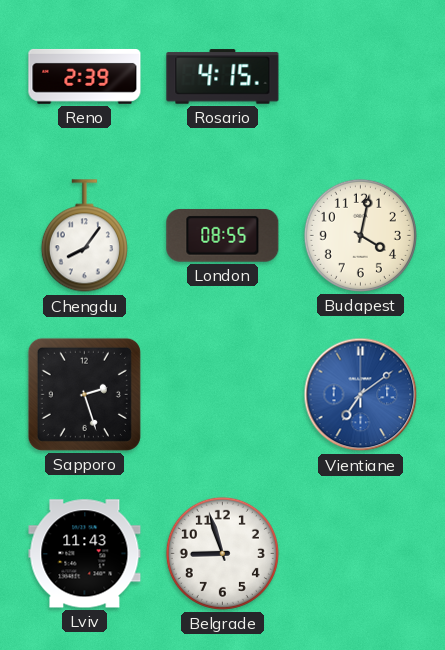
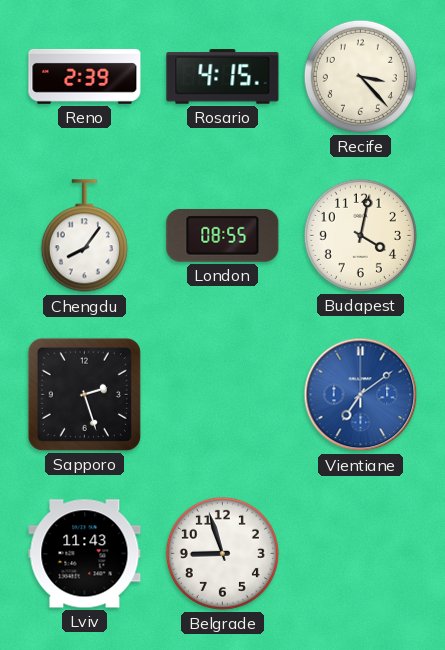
Recife: none -> 3:23
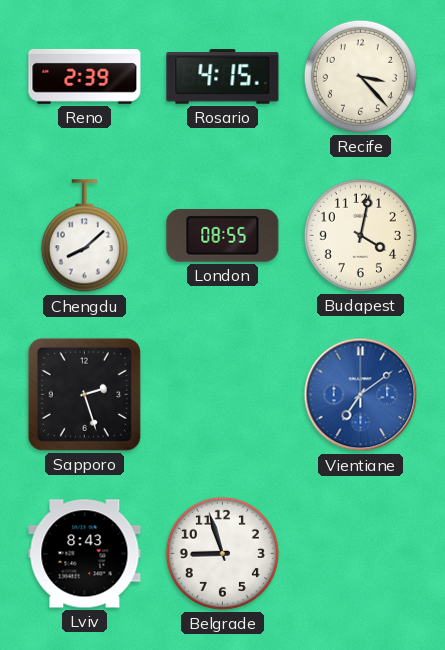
Chengdu: 8:06 -> 8:08
Lviv: 11:43 -> 8:43
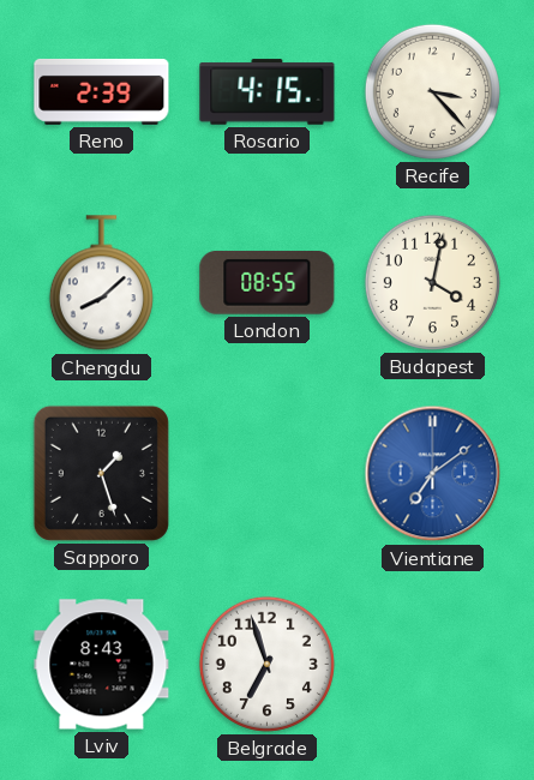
Sapporo: 2:27 -> 1:27
Belgrade: 8:57 -> 6:57
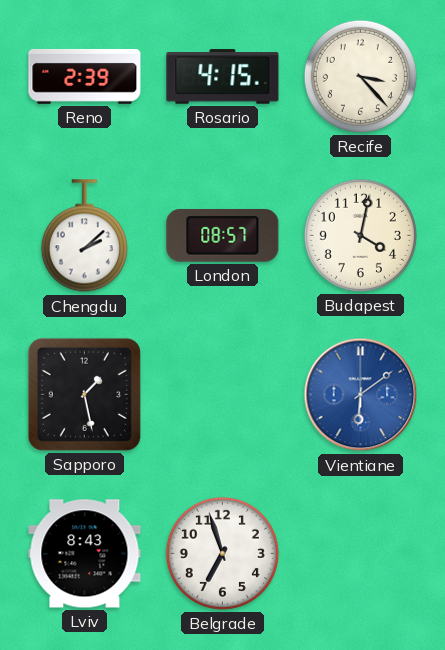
Chengdu: 8:08 -> 2:08
London: 08:55 -> 08:57
Sapporo: 1:27 -> 1:28
Vientiane: 7:09 -> 6:09
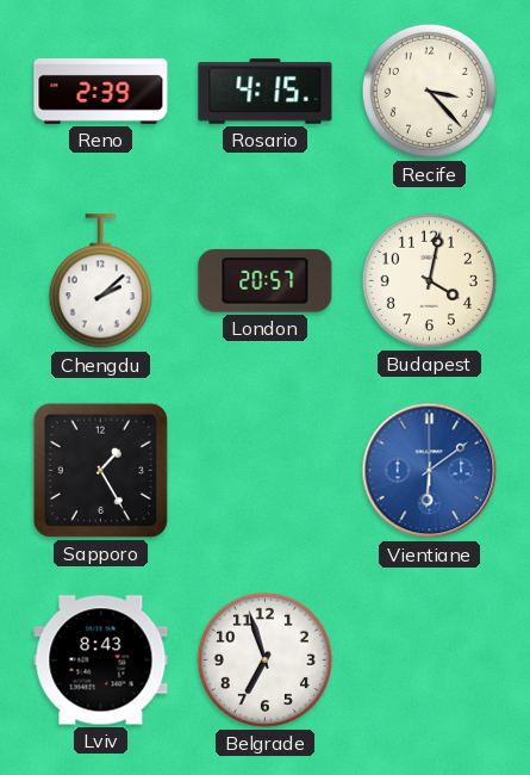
London: 08:57 -> 20:57
Sapporo: 1:28 -> 1:25
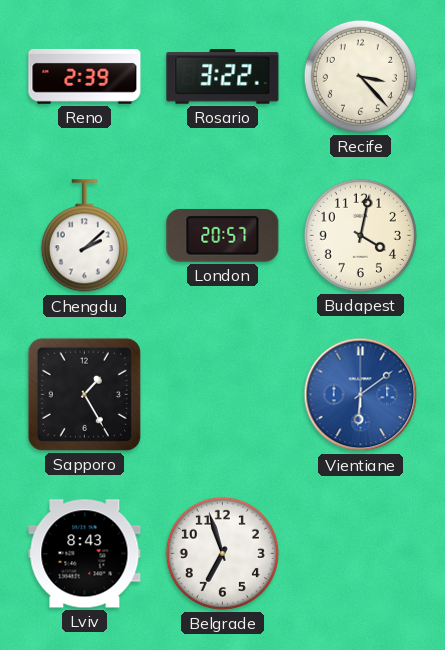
Rosario: 4:15 -> 3:22
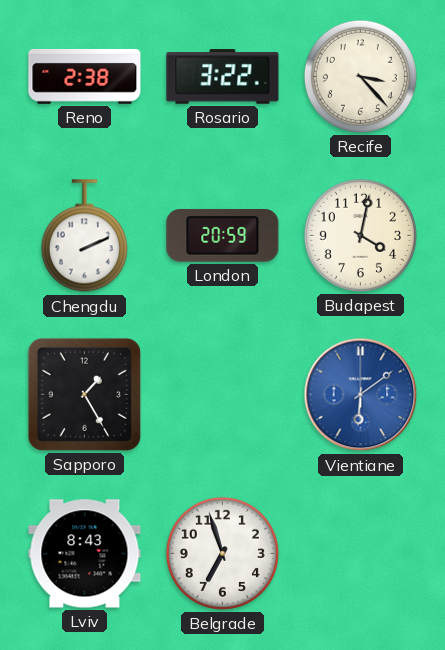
Reno: 2:39 -> 2:38
Chengdu: 2:08 -> 2:11
London: 20:57 -> 20:59
